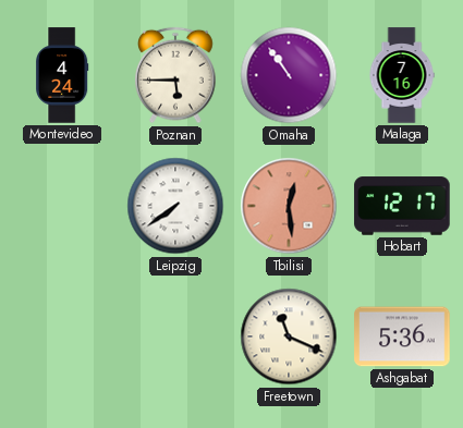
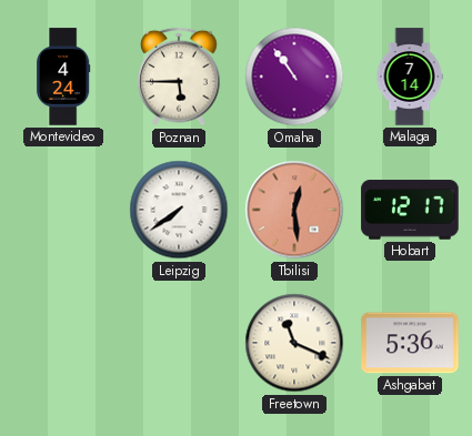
Malaga: 7:16 -> 7:14
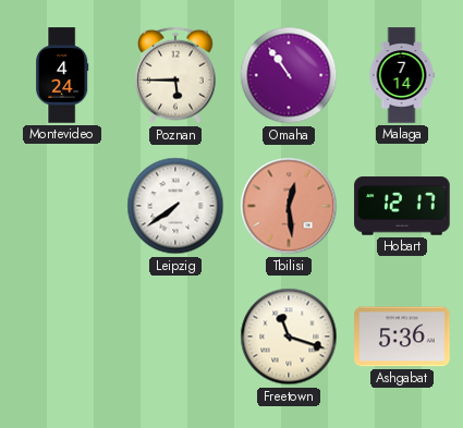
Freetown: 11:19 -> 11:18
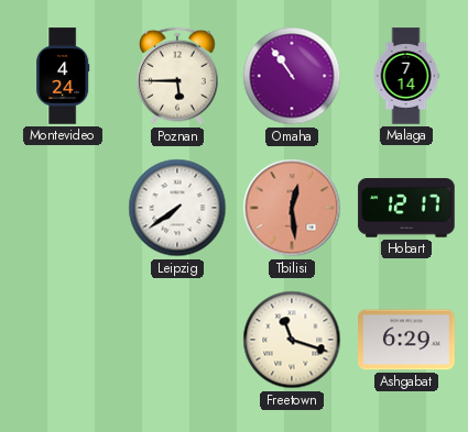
Ashgabat: 5:36 -> 6:29
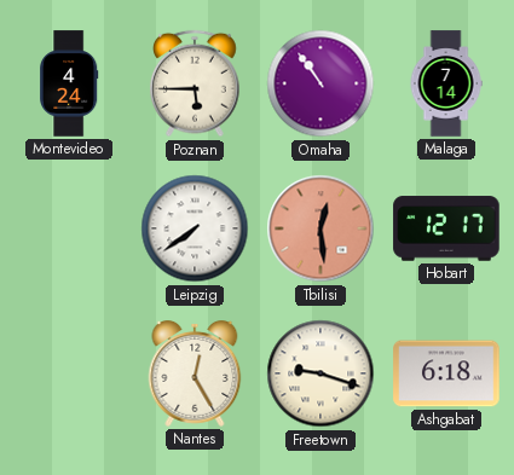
Nantes: none -> 12:25
Freetown: 11:18 -> 9:18
Ashgabat: 6:29 -> 6:18
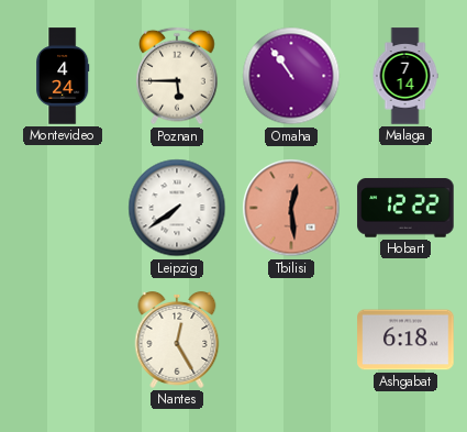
Hobart: 12:17 -> 12:22
Freetown: 9:18 -> none
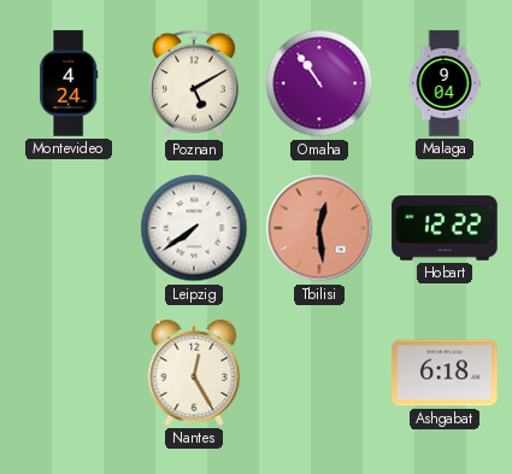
Poznan: 5:45 -> 5:10
Malaga: 7:14 -> 9:04
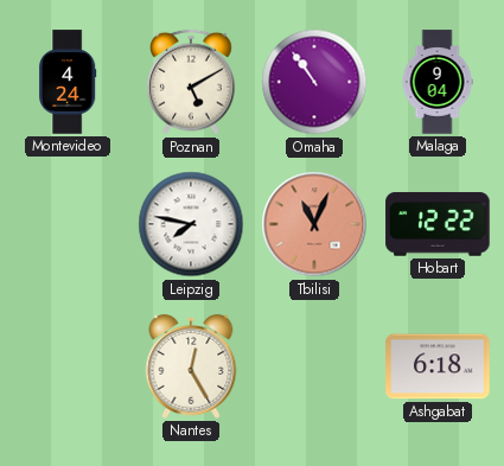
Leipzig: 7:39 -> 7:47
Tbilisi: 12:29 -> 11:04
